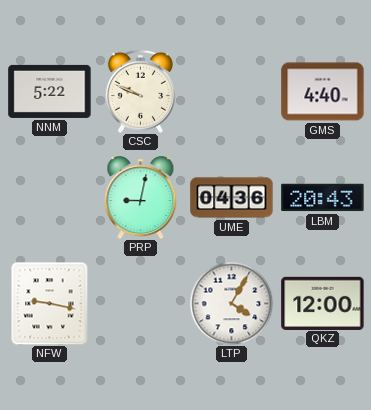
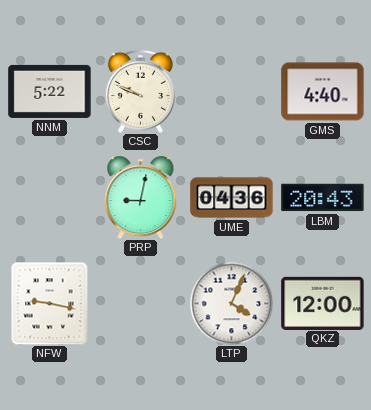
LTP: 4:05 -> 4:04
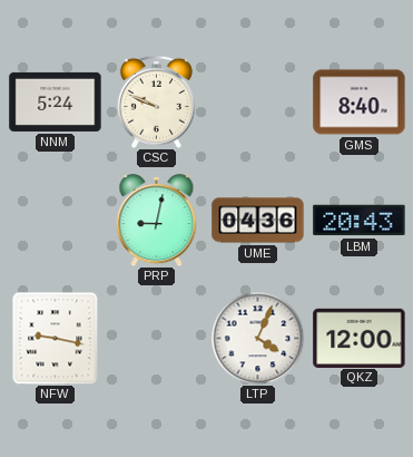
NNM: 5:22 -> 5:24
GMS: 4:40 -> 8:40
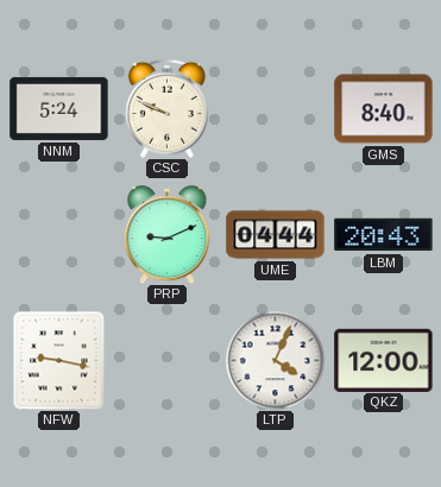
PRP: 9:02 -> 9:11
UME: 04:36 -> 04:44
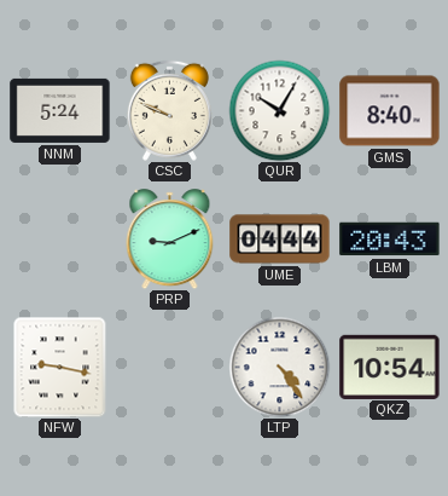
QUR: none -> 10:05
LTP: 4:04 -> 4:24
QKZ: 12:00 -> 10:54
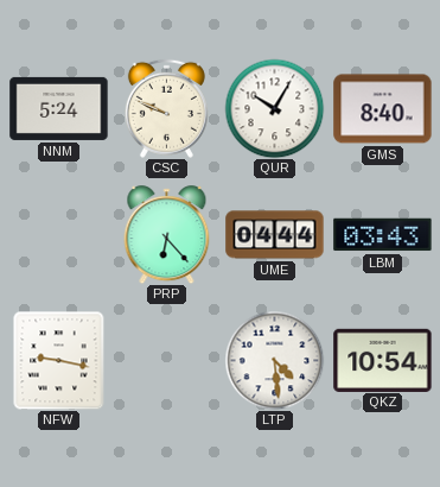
PRP: 9:11 -> 6:23
LBM: 20:43 -> 03:43
LTP: 4:24 -> 4:29
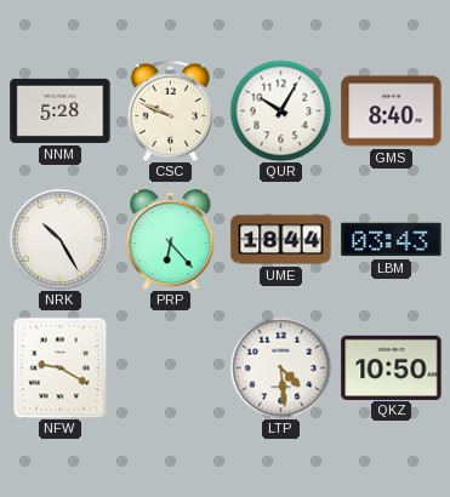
NNM: 5:24 -> 5:28
NRK: none -> 10:25
UME: 04:44 -> 18:44
NFW: 9:17 -> 9:20
QKZ: 10:54 -> 10:50
